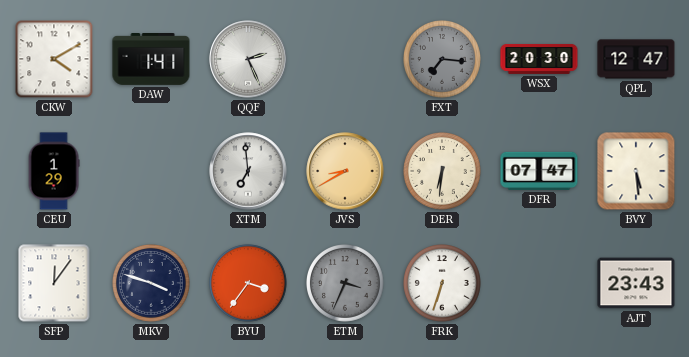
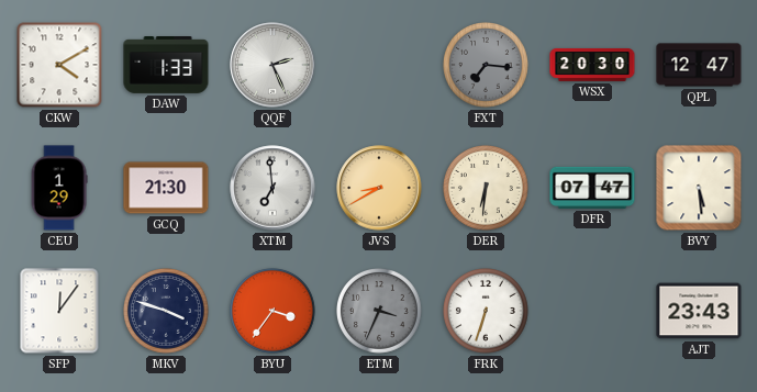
DAW: 1:41 -> 1:33
GCQ: none -> 21:30
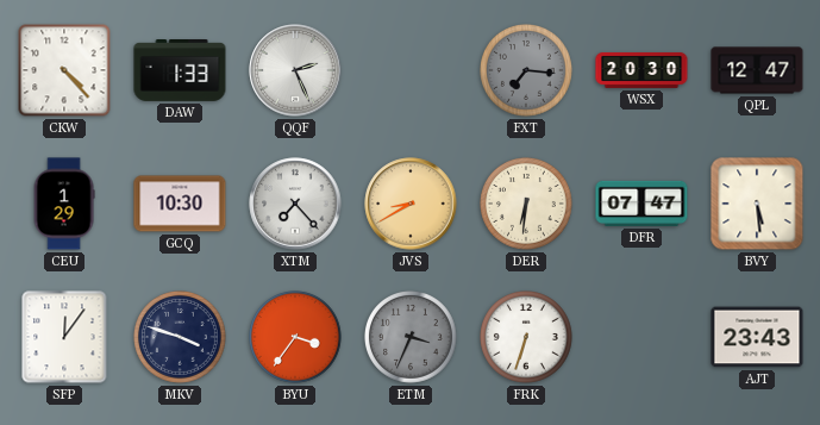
CKW: 4:10 -> 4:23
GCQ: 21:30 -> 10:30
XTM: 6:59 -> 7:23
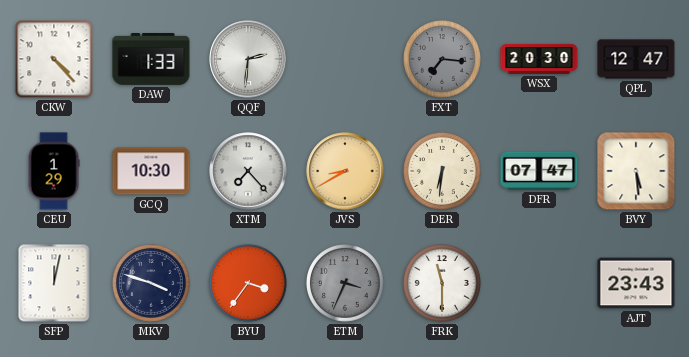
QQF: 2:26 -> 2:31
SFP: 12:06 -> 12:02
FRK: 6:33 -> 11:30
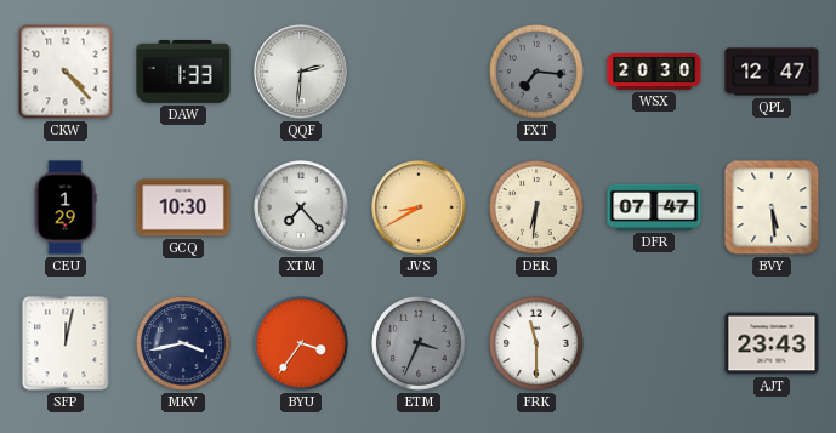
MKV: 3:48 -> 3:43
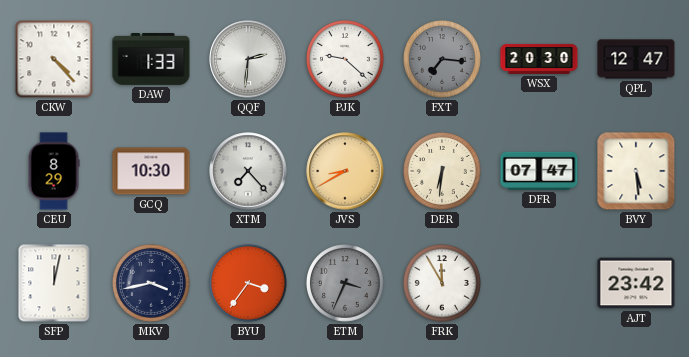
PJK: none -> 9:22
CEU: 1:29 -> 8:29
FRK: 11:30 -> 11:55
AJT: 23:43 -> 23:42
